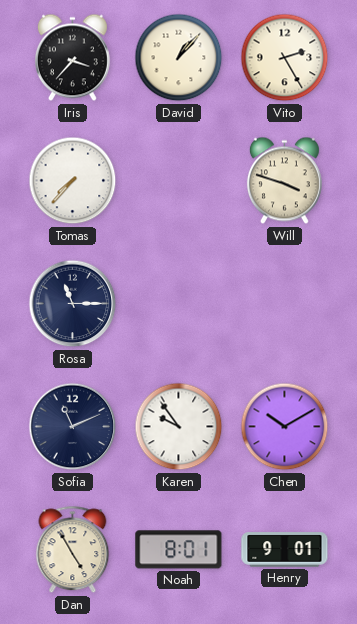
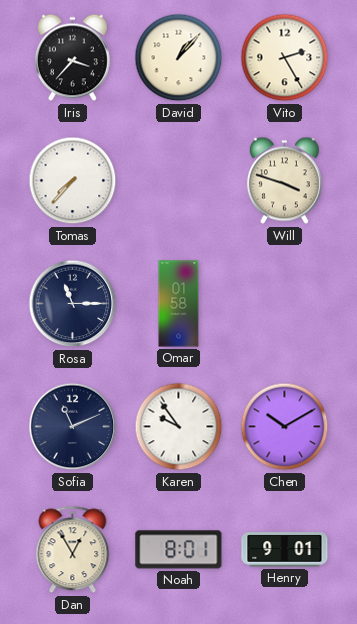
Omar: none -> 01:58
Dan: 4:55 -> 12:55
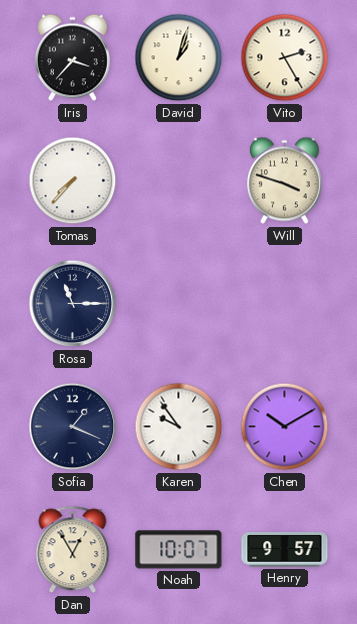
David: 1:07 -> 1:03
Omar: 01:58 -> none
Sofia: 11:11 -> 1:19
Noah: 8:01 -> 10:07
Henry: 9:01 -> 9:57
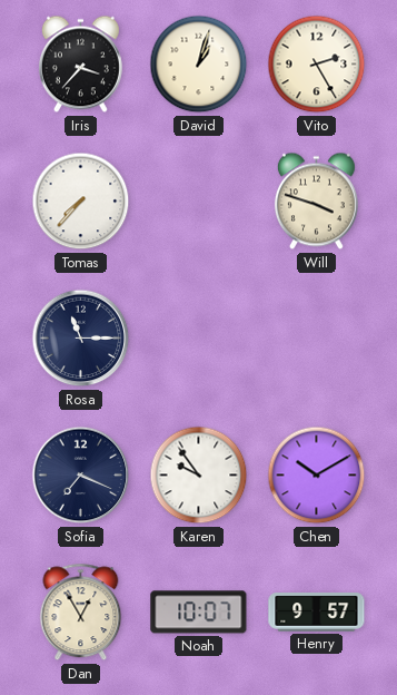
Sofia: 1:19 -> 7:19
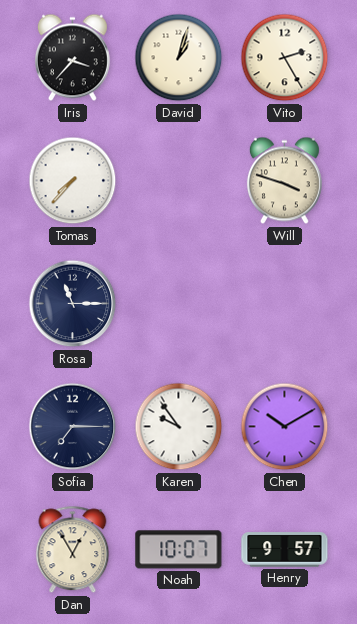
Sofia: 7:19 -> 7:15
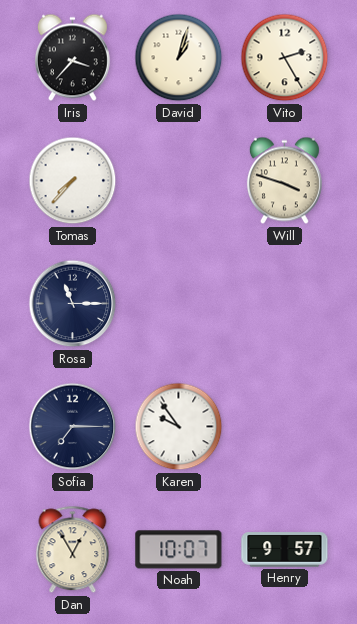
Chen: 10:10 -> none
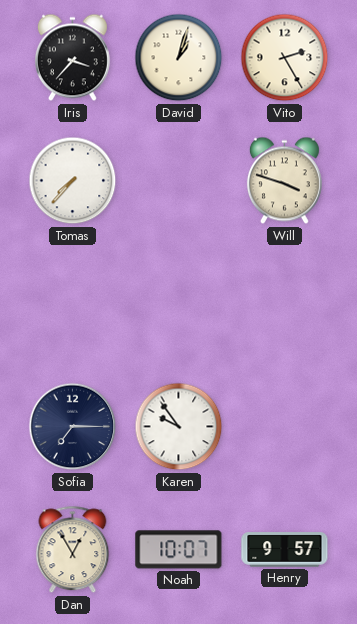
Rosa: 11:15 -> none
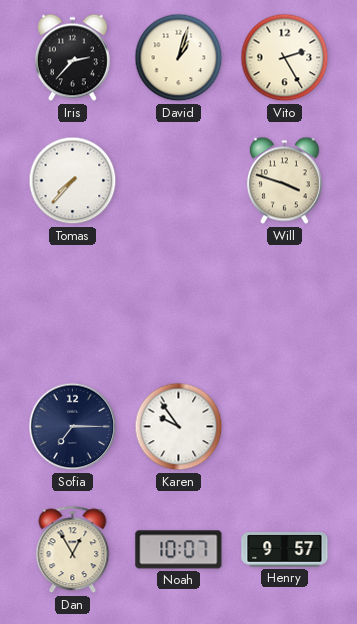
Iris: 3:37 -> 2:37
